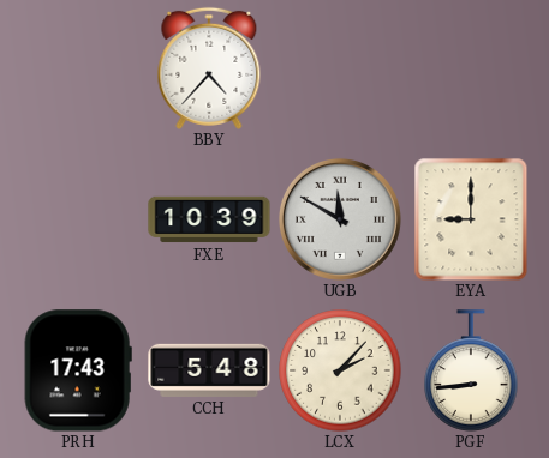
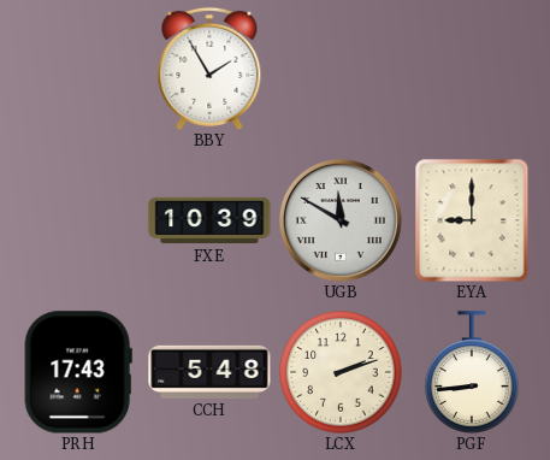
BBY: 4:37 -> 1:55
LCX: 2:07 -> 2:12
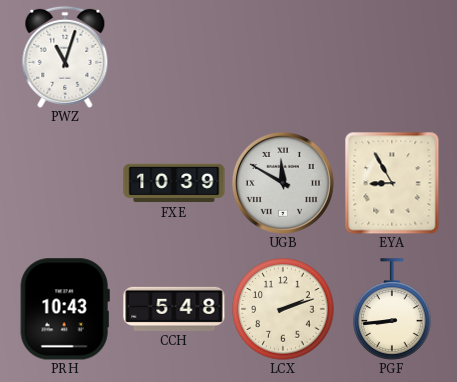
PWZ: none -> 11:03
BBY: 1:55 -> none
EYA: 9:00 -> 8:55
PRH: 17:43 -> 10:43
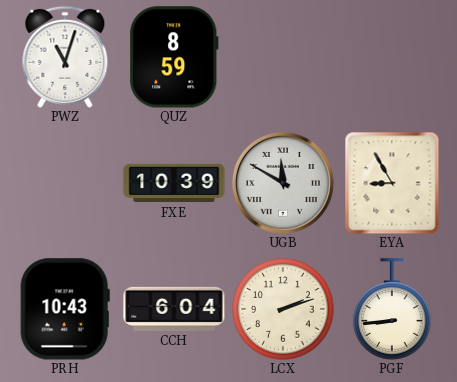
QUZ: none -> 8:59
CCH: 5:48 -> 6:04
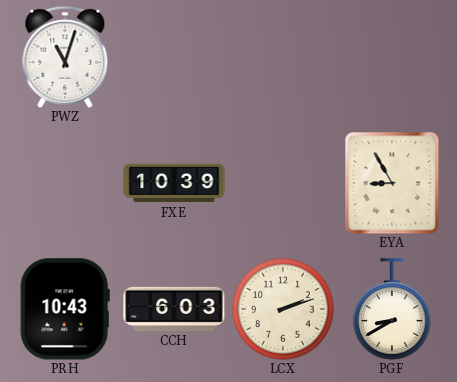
QUZ: 8:59 -> none
UGB: 11:50 -> none
CCH: 6:04 -> 6:03
PGF: 8:44 -> 8:40
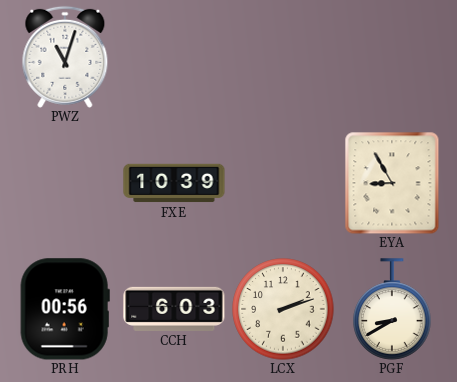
PRH: 10:43 -> 00:56
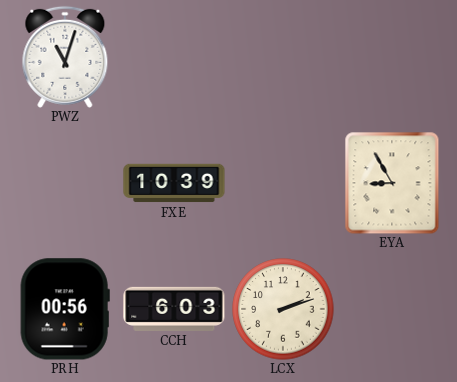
PGF: 8:40 -> none
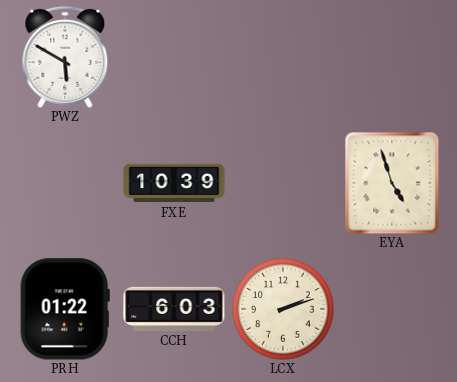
PWZ: 11:03 -> 5:50
EYA: 8:55 -> 4:57
PRH: 00:56 -> 01:22
